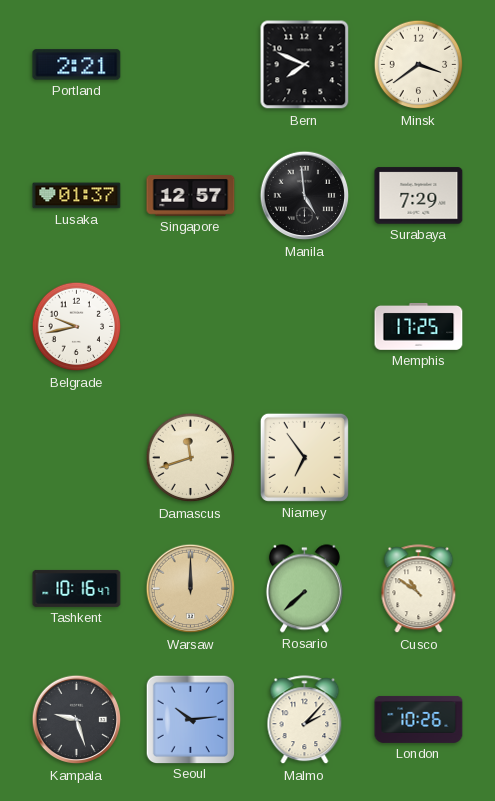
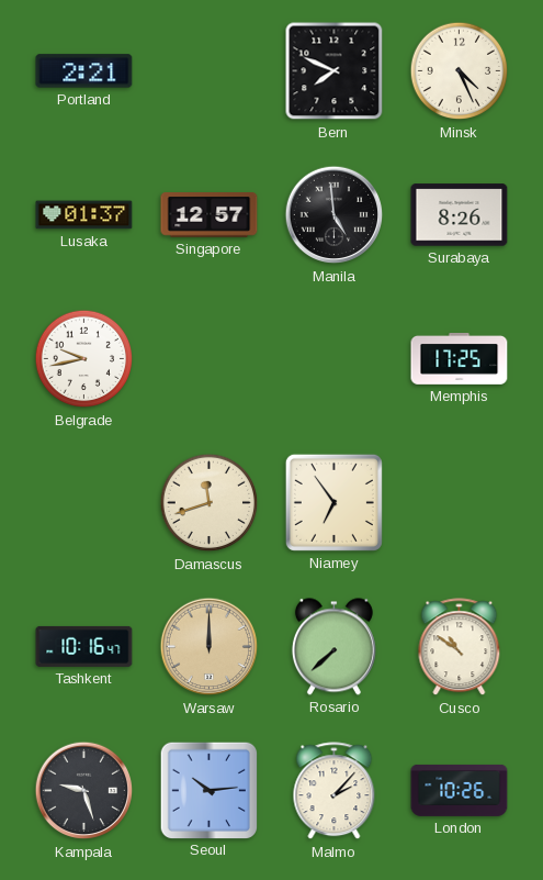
Minsk: 3:39 -> 4:26
Surabaya: 7:29 -> 8:26
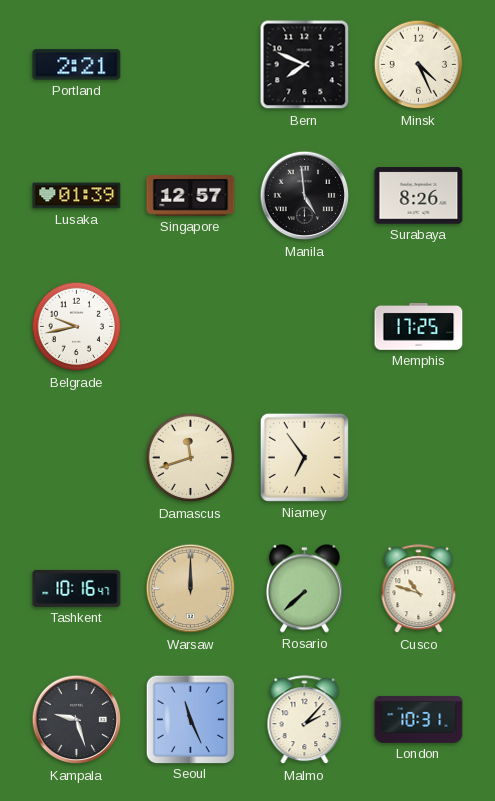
Lusaka: 01:37 -> 01:39
Cusco: 10:51 -> 10:48
Seoul: 10:14 -> 11:26
London: 10:26 -> 10:31
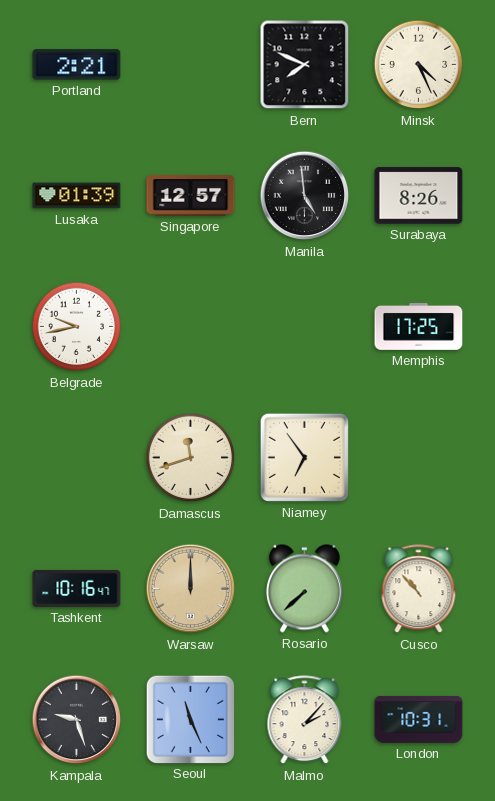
Cusco: 10:48 -> 10:53
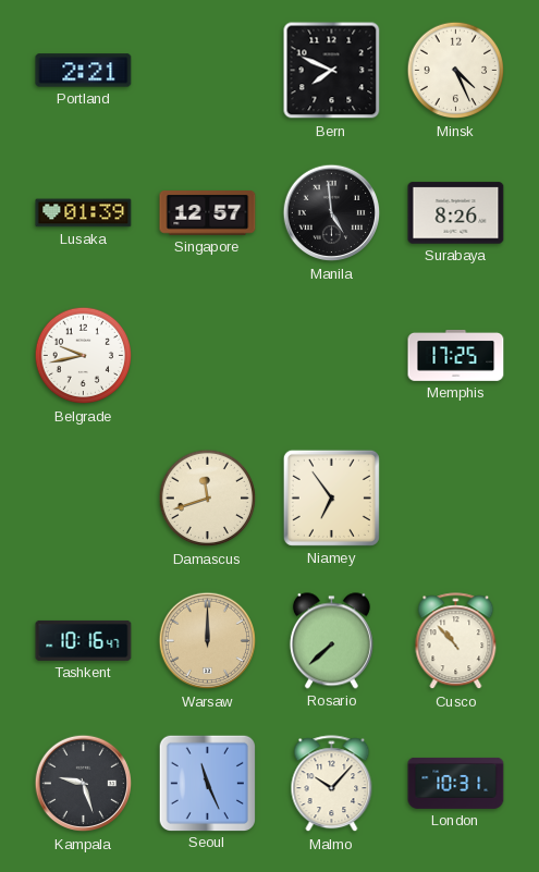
Malmo: 2:07 -> 10:07
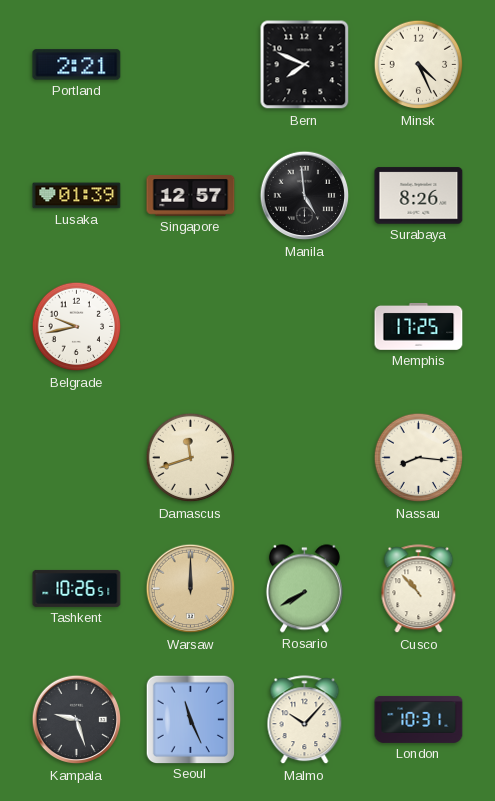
Niamey: 6:54 -> none
Nassau: none -> 8:16
Tashkent: 10:16 -> 10:26
Rosario: 7:38 -> 7:40
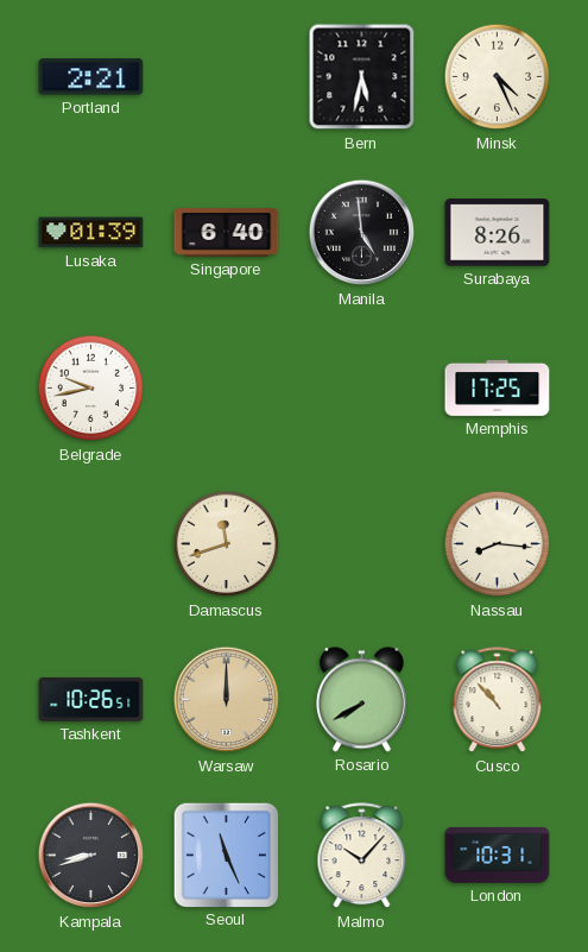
Bern: 7:49 -> 5:32
Singapore: 12:57 -> 6:40
Kampala: 9:27 -> 8:42
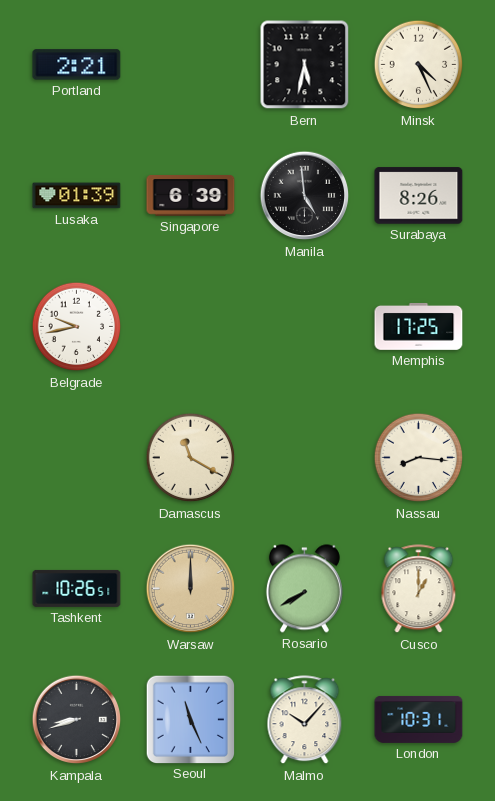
Singapore: 6:40 -> 6:39
Damascus: 11:42 -> 11:20
Cusco: 10:53 -> 1:00
